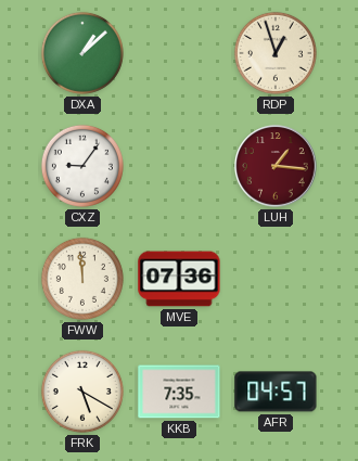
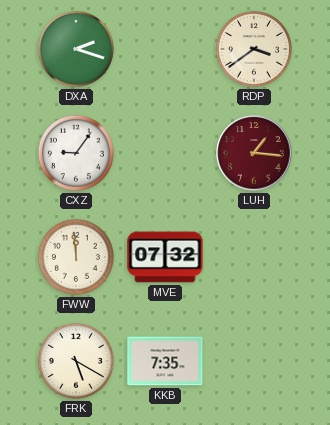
DXA: 1:08 -> 2:18
RDP: 12:57 -> 3:39
MVE: 07:36 -> 07:32
AFR: 04:57 -> none
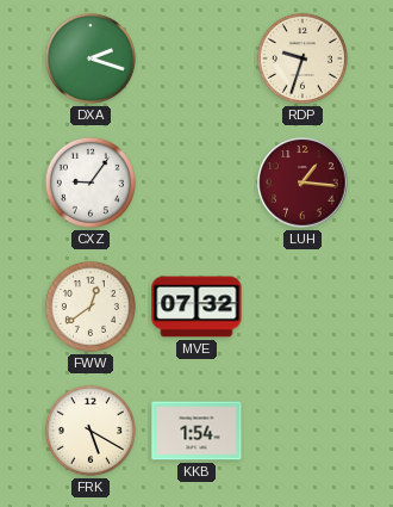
RDP: 3:39 -> 9:33
FWW: 11:59 -> 12:39
KKB: 7:35 -> 1:54
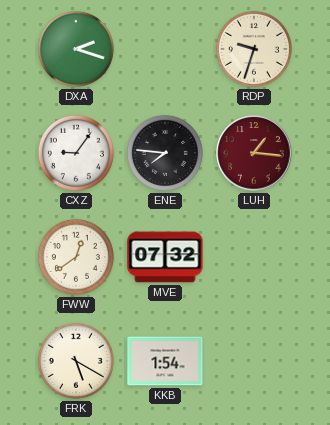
ENE: none -> 7:46
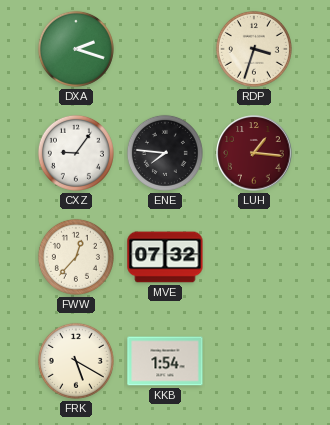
RDP: 9:33 -> 3:33
FWW: 12:39 -> 12:37
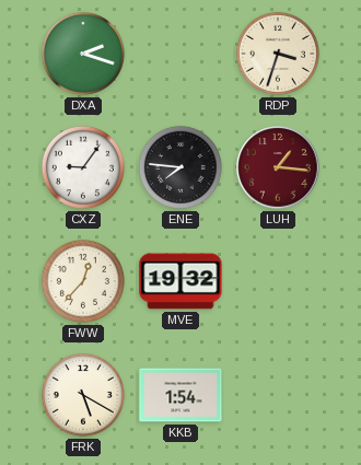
MVE: 07:32 -> 19:32
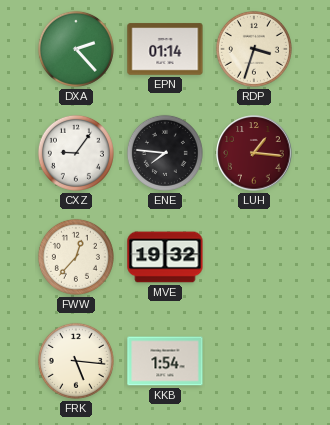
DXA: 2:18 -> 2:23
EPN: none -> 01:14
FRK: 5:20 -> 5:16
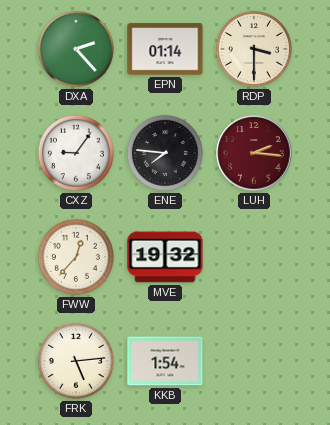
RDP: 3:33 -> 3:30
LUH: 1:16 -> 2:16
FRK: 5:16 -> 5:14
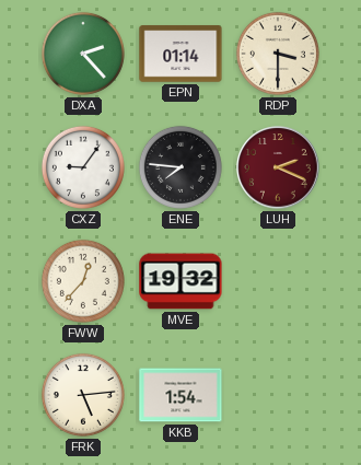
LUH: 2:16 -> 2:19
